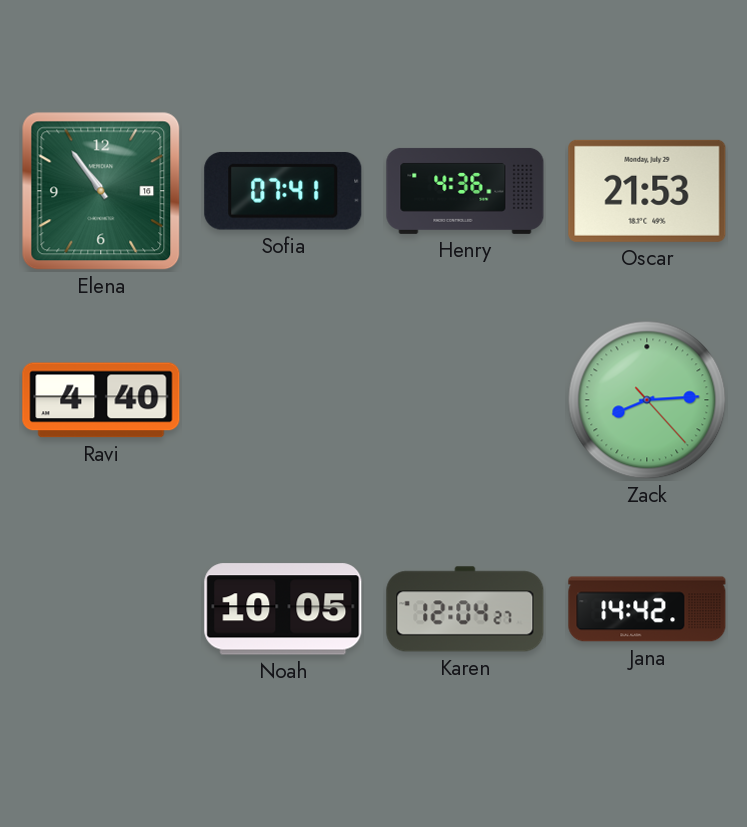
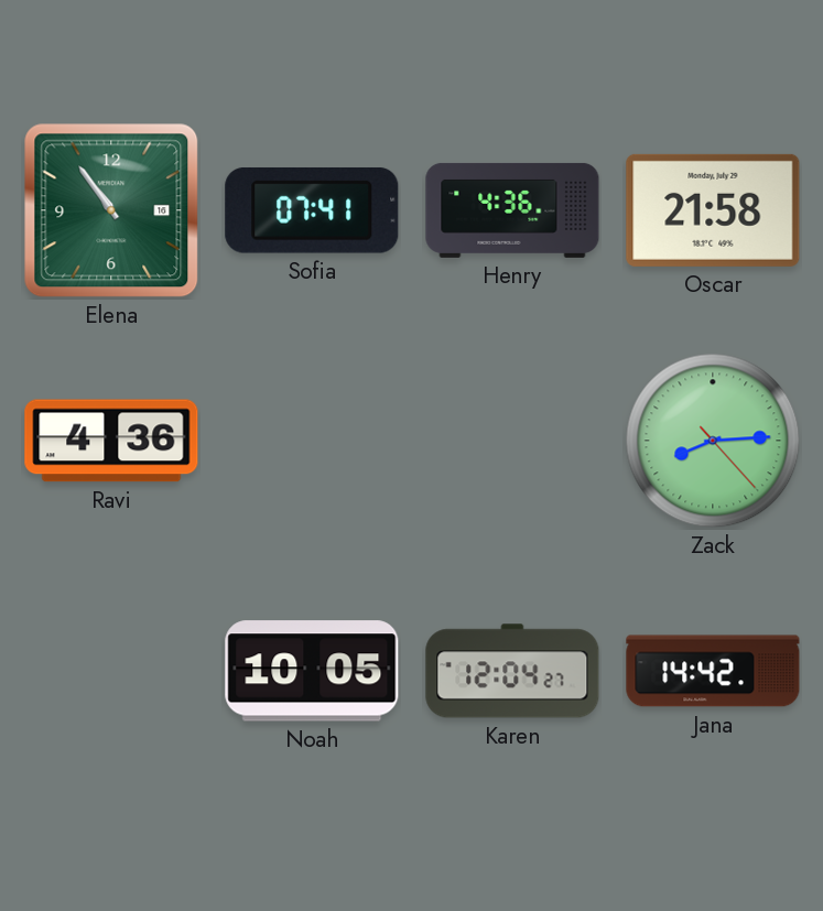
Oscar: 21:53 -> 21:58
Ravi: 4:40 -> 4:36
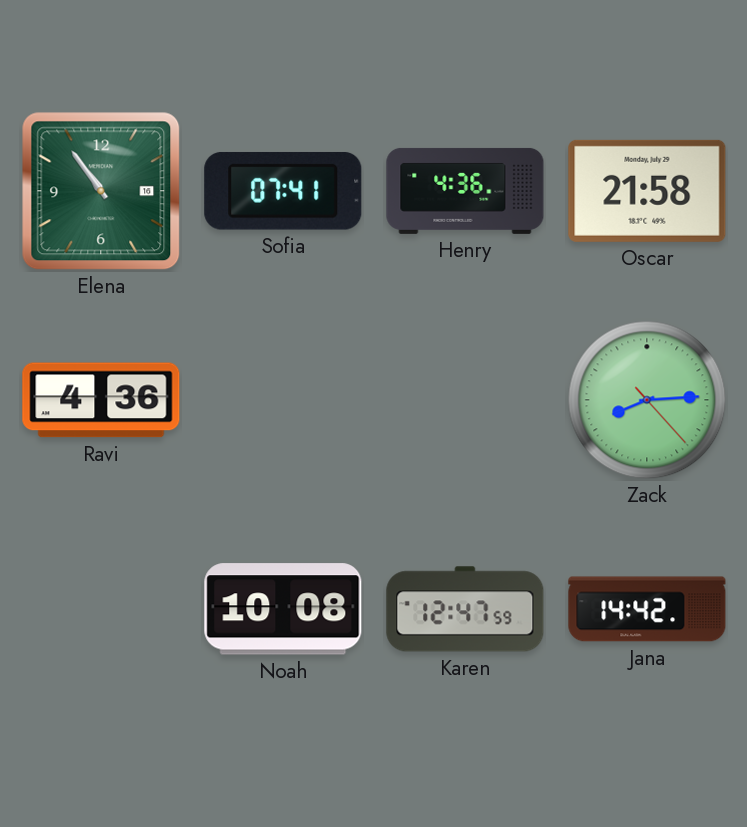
Noah: 10:05 -> 10:08
Karen: 12:04 -> 12:47
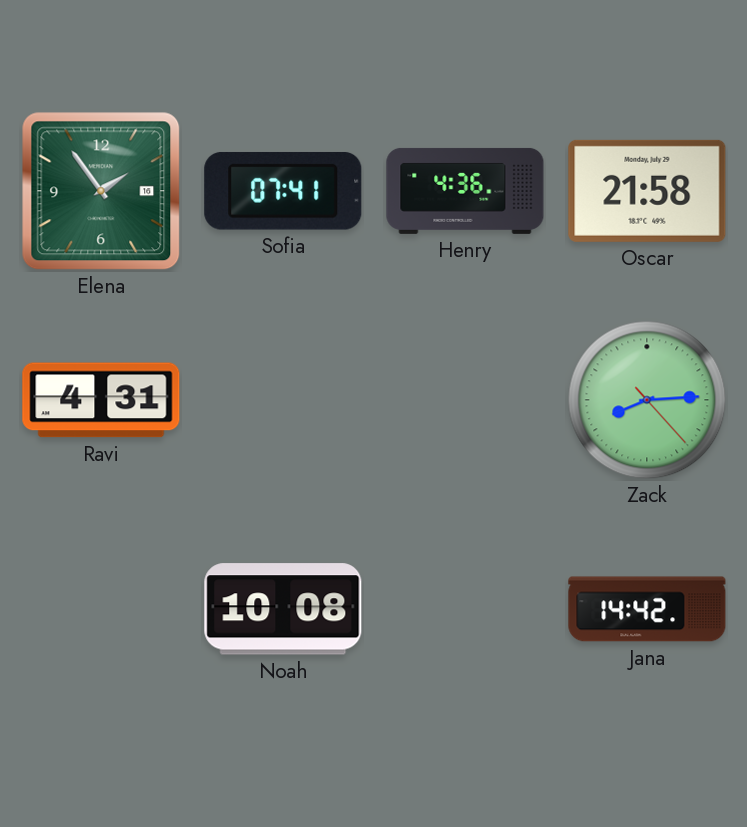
Elena: 10:54 -> 1:54
Ravi: 4:36 -> 4:31
Karen: 12:47 -> none
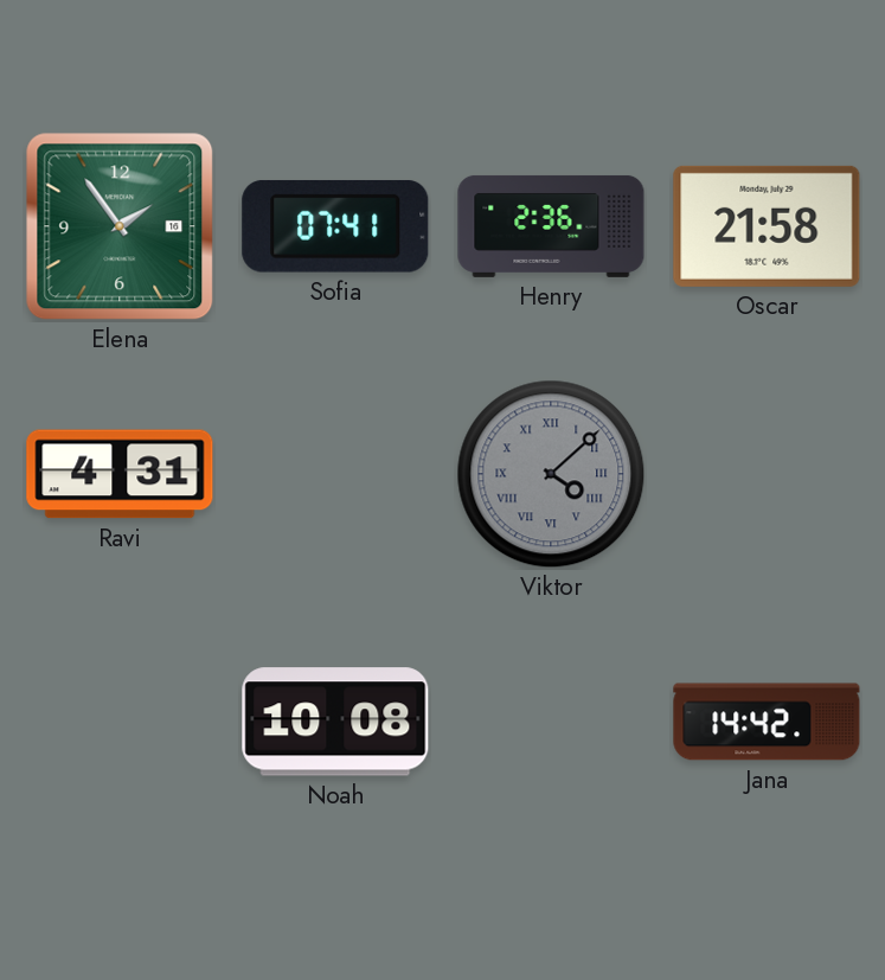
Henry: 4:36 -> 2:36
Viktor: none -> 4:08
Zack: 8:14 -> none
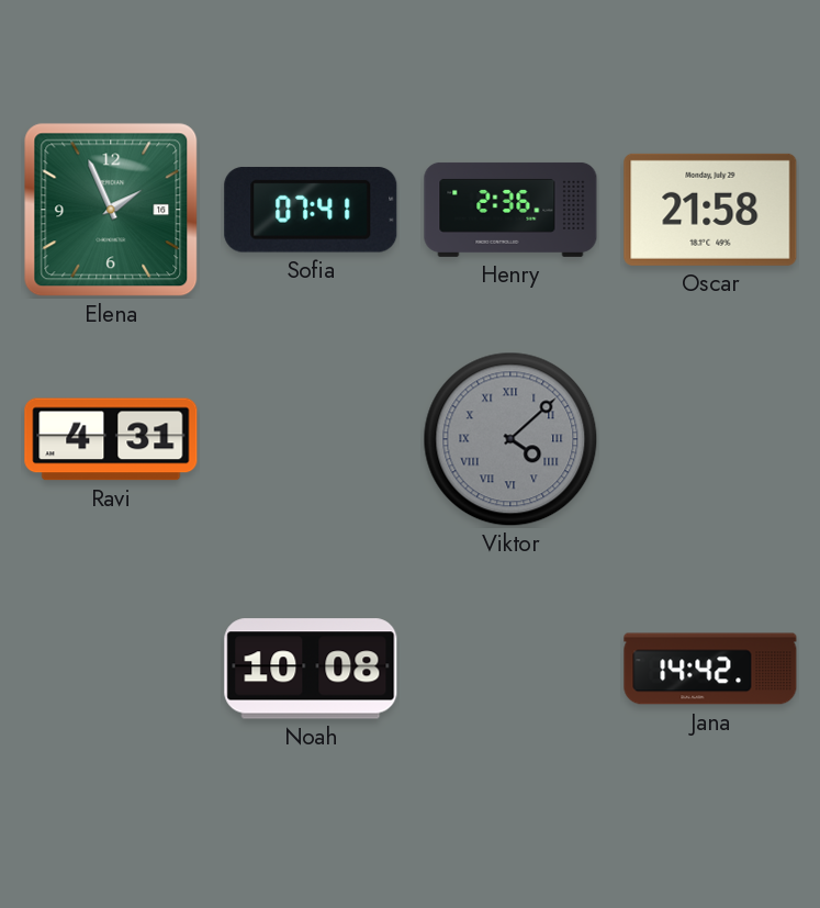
Elena: 1:54 -> 1:56
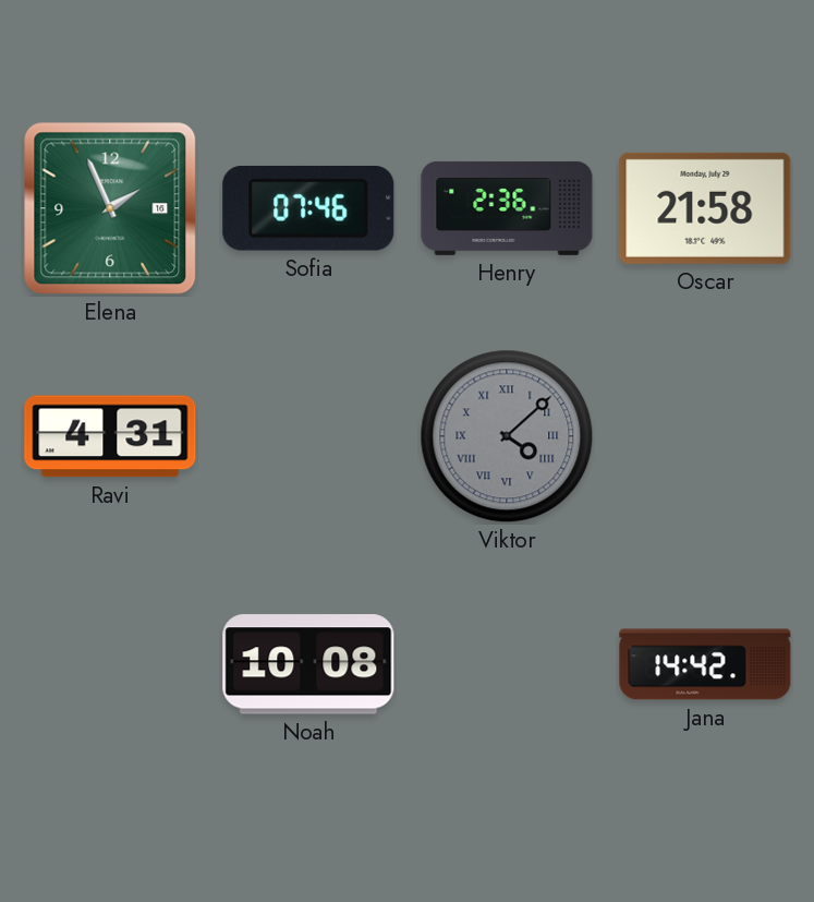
Sofia: 07:41 -> 07:46
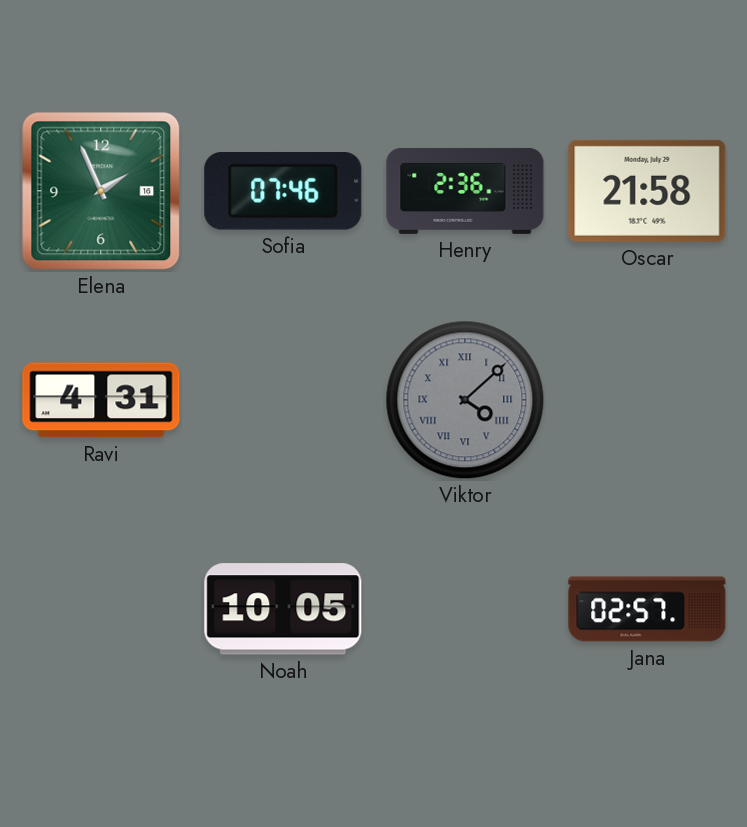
Noah: 10:08 -> 10:05
Jana: 14:42 -> 02:57
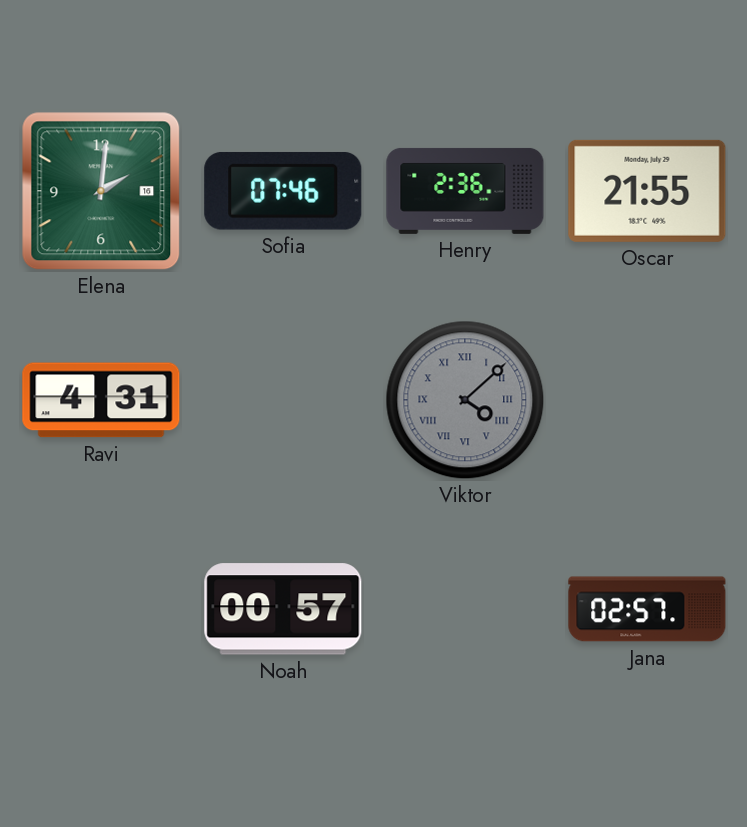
Elena: 1:56 -> 2:01
Oscar: 21:58 -> 21:55
Noah: 10:05 -> 00:57
